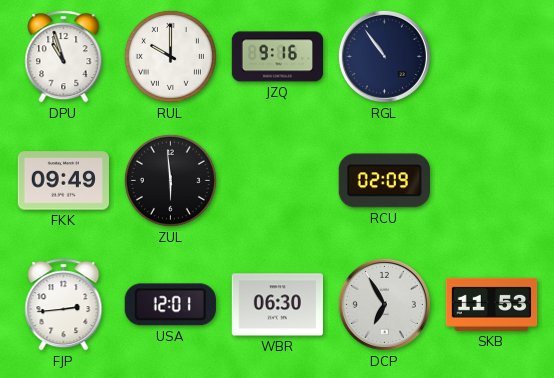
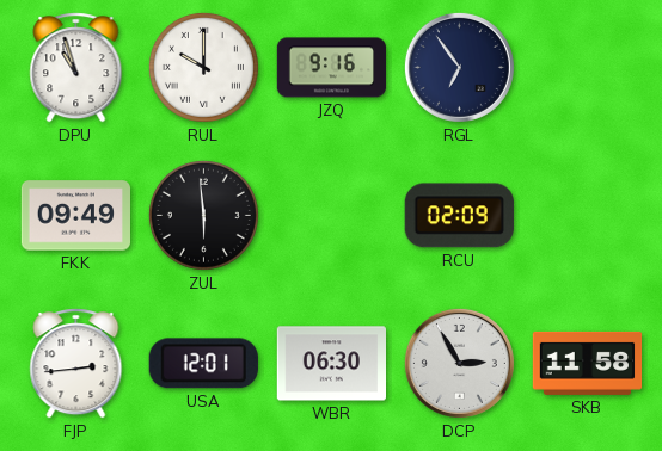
RGL: 10:54 -> 6:54
DCP: 6:55 -> 2:55
SKB: 11:53 -> 11:58
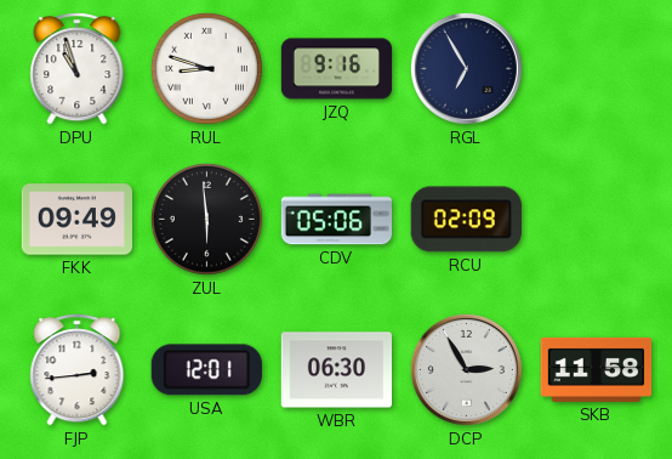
RUL: 10:00 -> 8:48
RGL: 6:54 -> 6:55
CDV: none -> 05:06
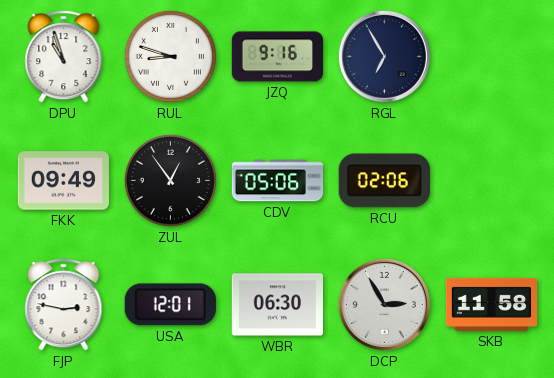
ZUL: 5:59 -> 12:54
RCU: 02:09 -> 02:06
FJP: 2:44 -> 2:47
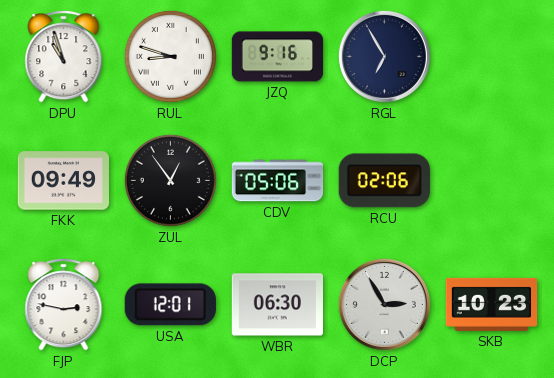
SKB: 11:58 -> 10:23
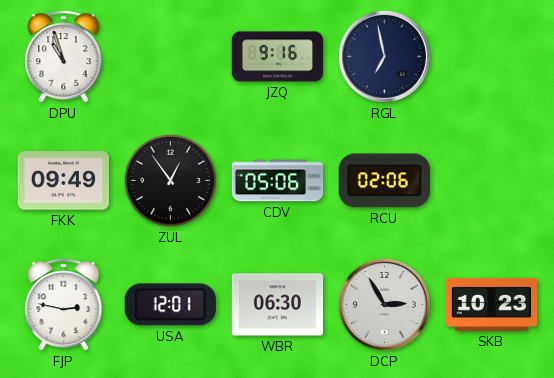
RUL: 8:48 -> none
RGL: 6:55 -> 6:58
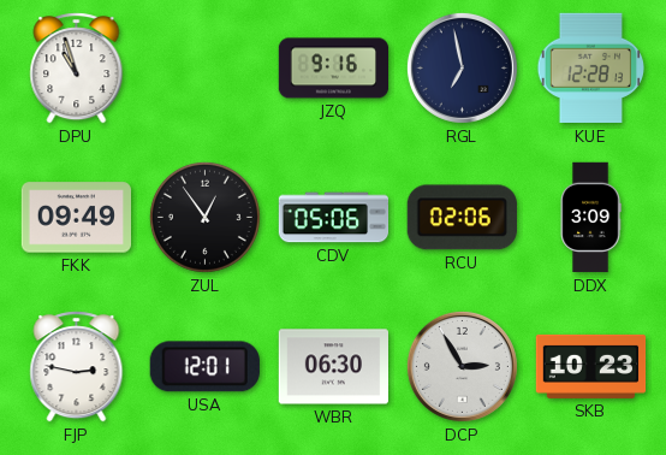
KUE: none -> 12:28
DDX: none -> 3:09
